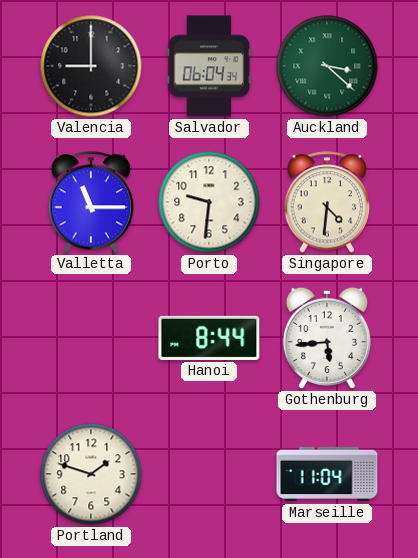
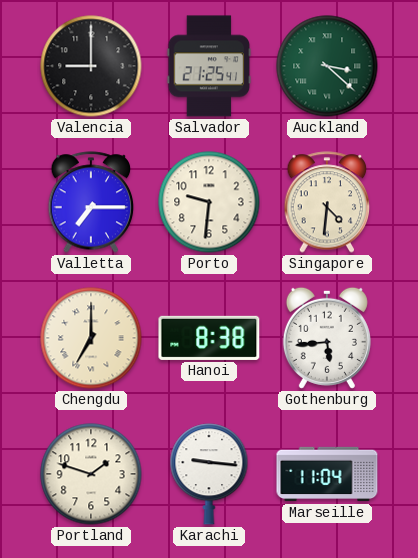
Salvador: 06:04 -> 21:25
Valletta: 11:15 -> 7:15
Chengdu: none -> 7:00
Hanoi: 8:44 -> 8:38
Karachi: none -> 9:16
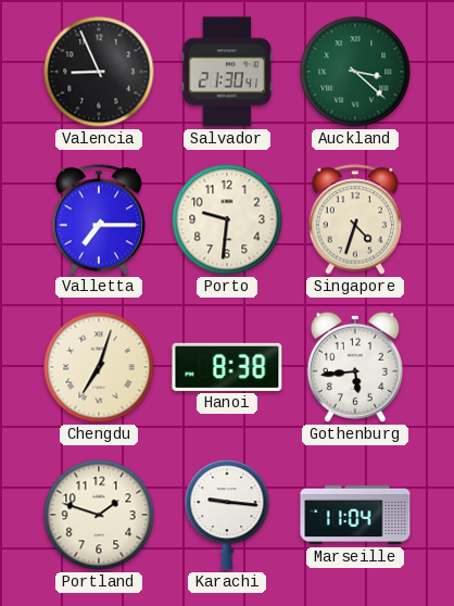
Valencia: 9:00 -> 8:56
Salvador: 21:25 -> 21:30
Singapore: 4:31 -> 4:33
Chengdu: 7:00 -> 7:03
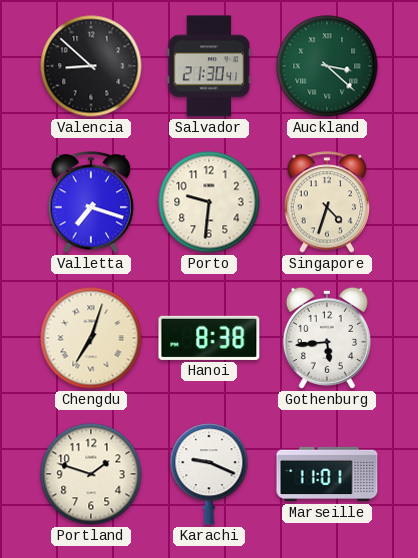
Valencia: 8:56 -> 8:52
Valletta: 7:15 -> 7:18
Karachi: 9:16 -> 9:19
Marseille: 11:04 -> 11:01
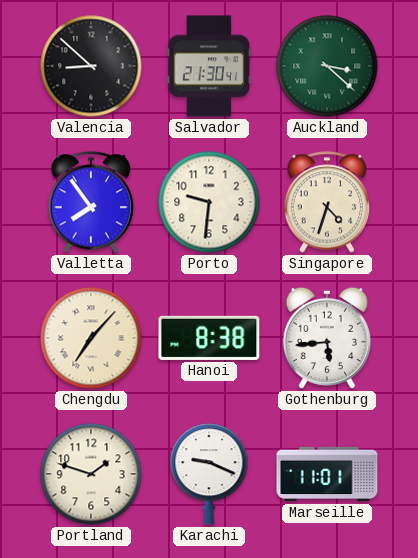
Valletta: 7:18 -> 7:54
Chengdu: 7:03 -> 7:07
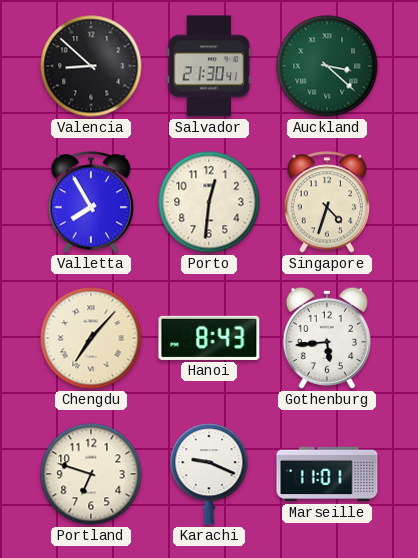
Valletta: 7:54 -> 7:55
Porto: 9:31 -> 12:31
Hanoi: 8:38 -> 8:43
Portland: 1:48 -> 6:48
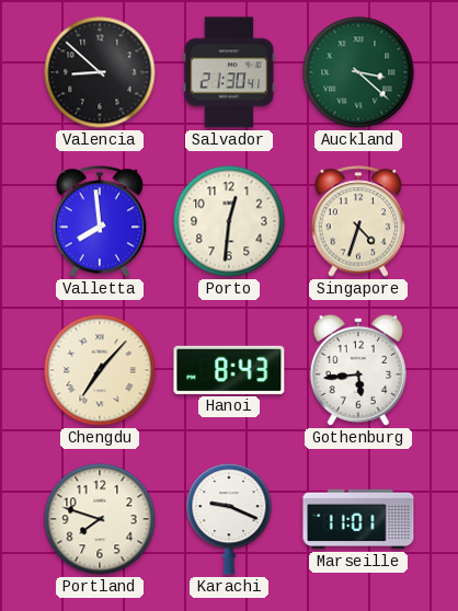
Valletta: 7:55 -> 7:59
Portland: 6:48 -> 7:48
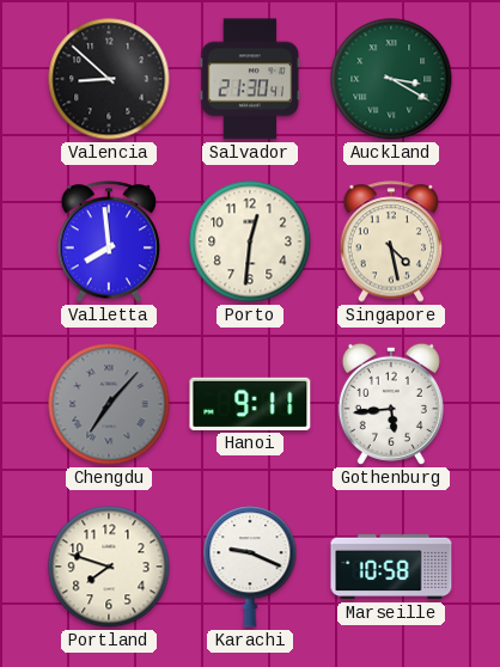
Auckland: 3:22 -> 3:20
Singapore: 4:33 -> 4:28
Chengdu dial: cream -> grey
Hanoi: 8:43 -> 9:11
Marseille: 11:01 -> 10:58
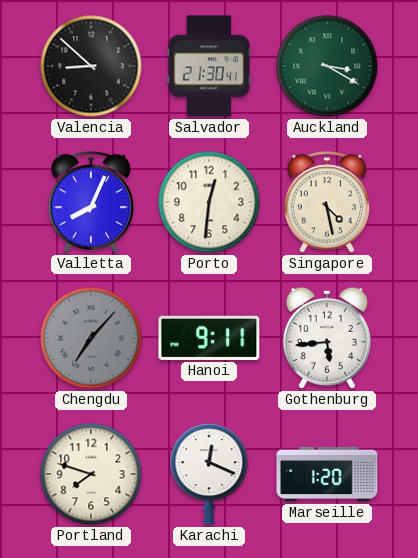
Valletta: 7:59 -> 8:04
Karachi: 9:19 -> 12:19
Marseille: 10:58 -> 1:20
